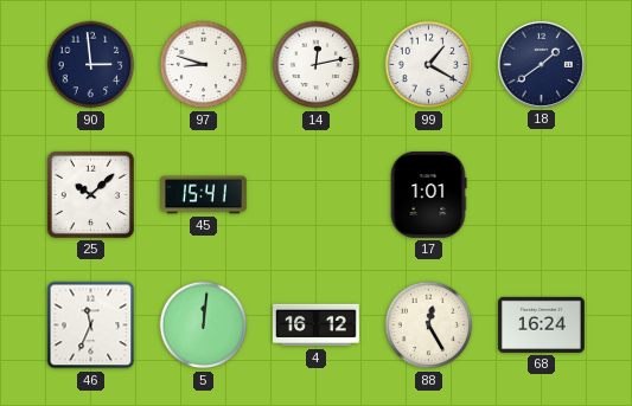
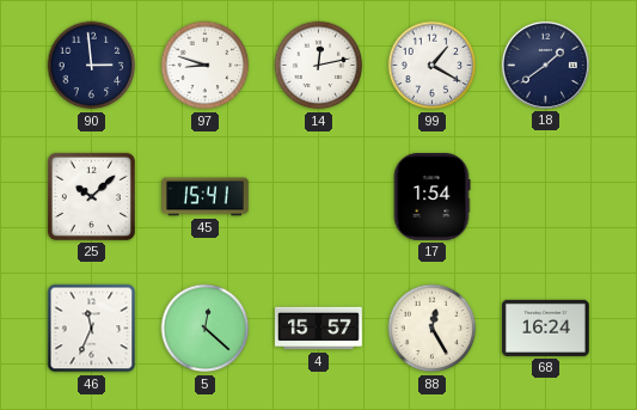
17: 1:01 -> 1:54
5: 12:01 -> 12:22
4: 16:12 -> 15:57
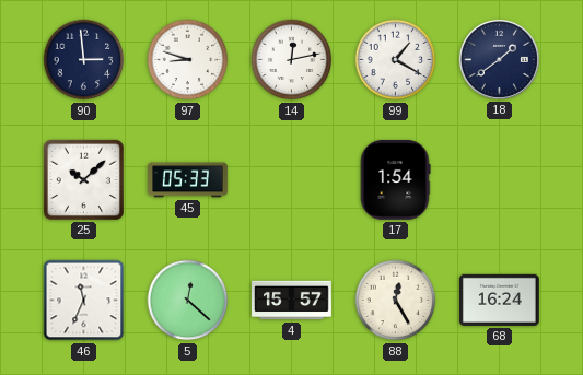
45: 15:41 -> 05:33
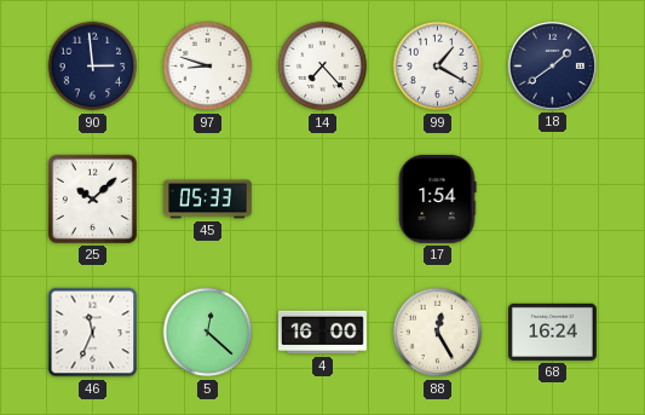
14: 12:13 -> 7:23
4: 15:57 -> 16:00
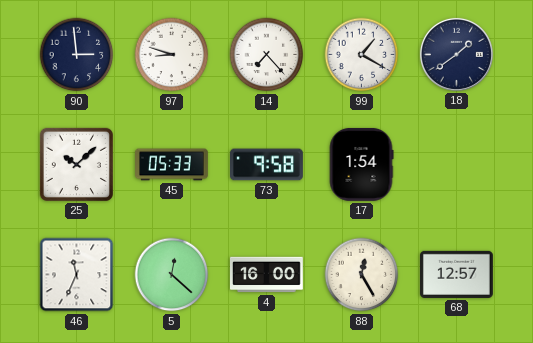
73: none -> 9:58
68: 16:24 -> 12:57
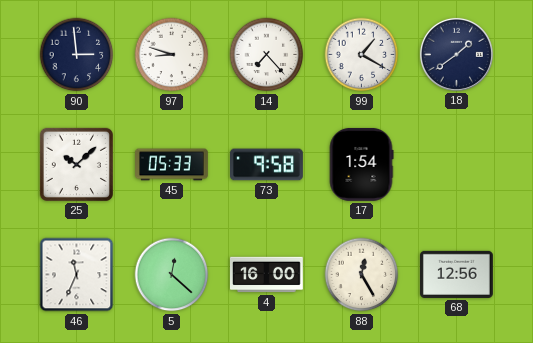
68: 12:57 -> 12:56
